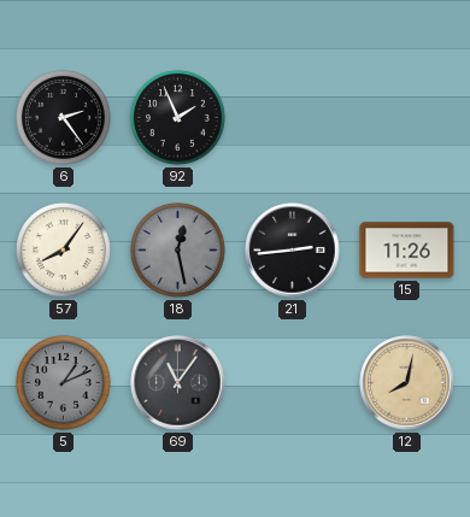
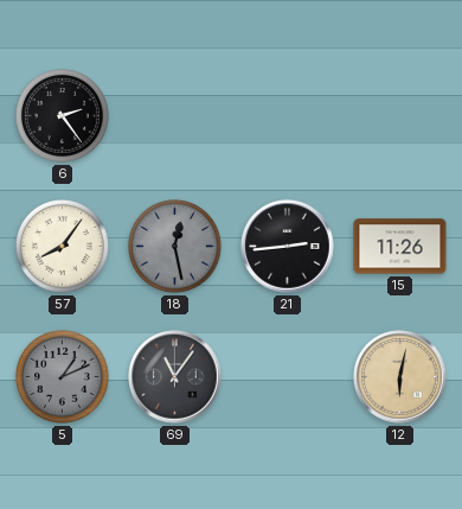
92: 1:56 -> none
12: 8:02 -> 6:02
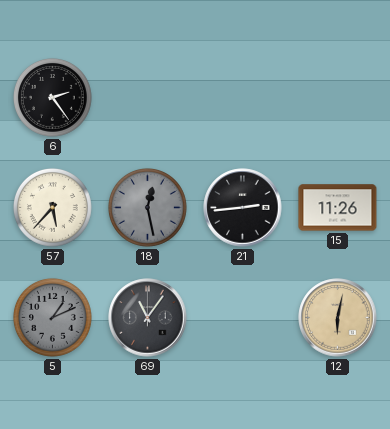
57: 8:06 -> 5:37
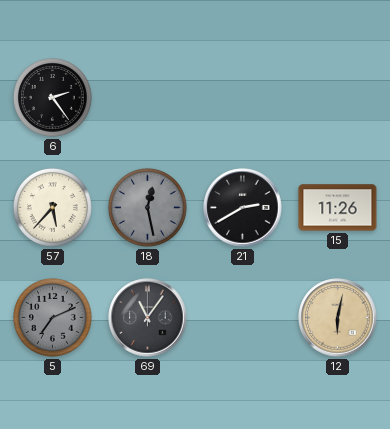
21: 2:44 -> 2:40
5: 1:11 -> 7:11
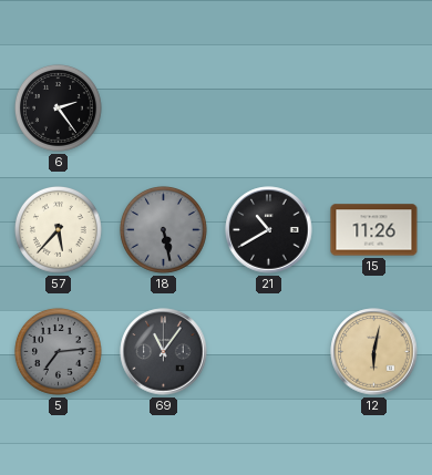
18: 12:28 -> 5:28
21: 2:40 -> 10:40
5: 7:11 -> 7:14
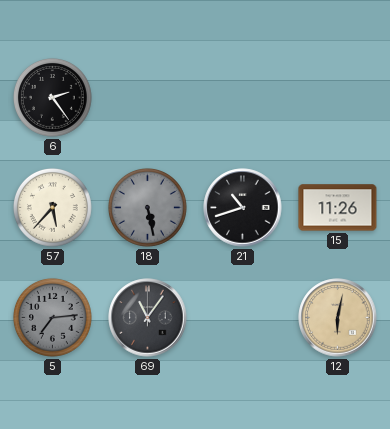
21: 10:40 -> 10:42
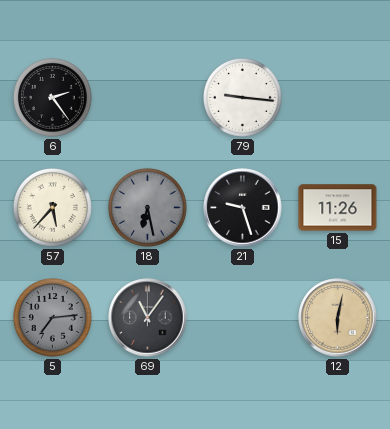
79: none -> 9:16
18: 5:28 -> 6:28
21: 10:42 -> 9:27
